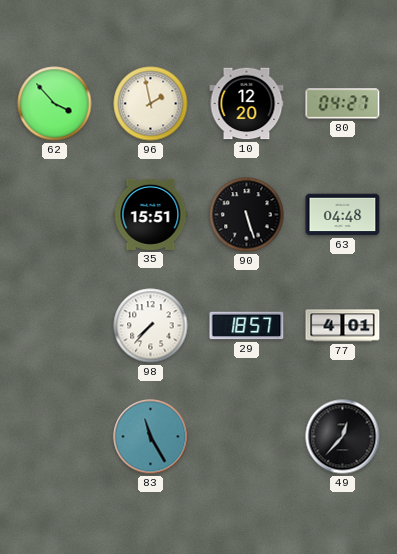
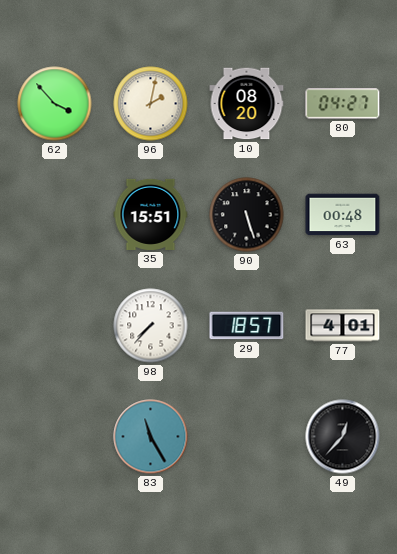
96: 1:58 -> 2:02
10: 12:20 -> 08:20
63: 04:48 -> 00:48
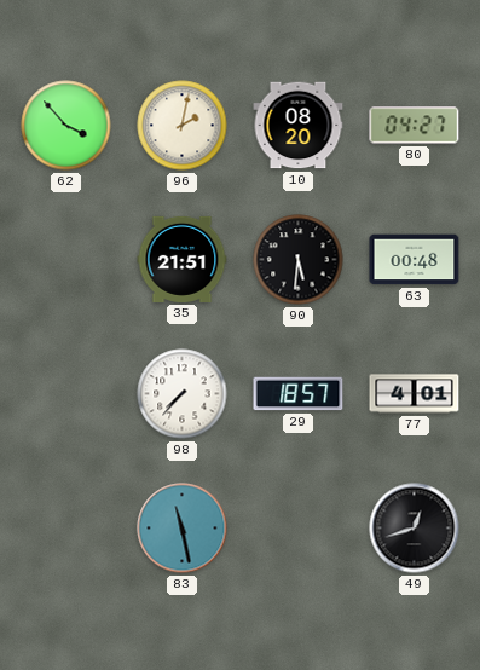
35: 15:51 -> 21:51
90: 5:27 -> 5:31
83: 11:25 -> 11:28
49: 12:37 -> 12:42
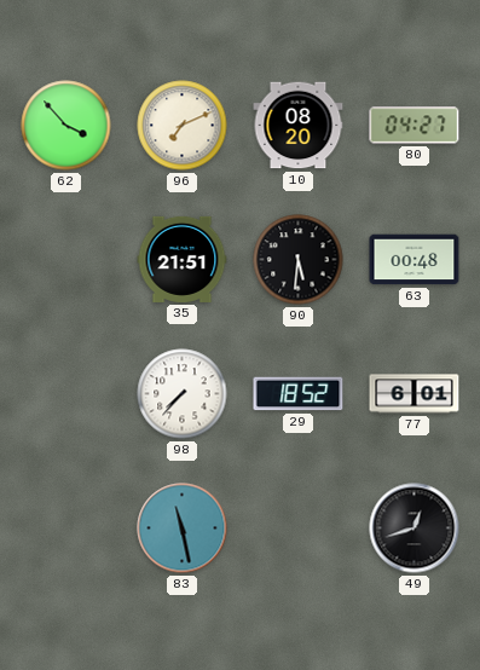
96: 2:02 -> 7:11
29: 18:57 -> 18:52
77: 4:01 -> 6:01
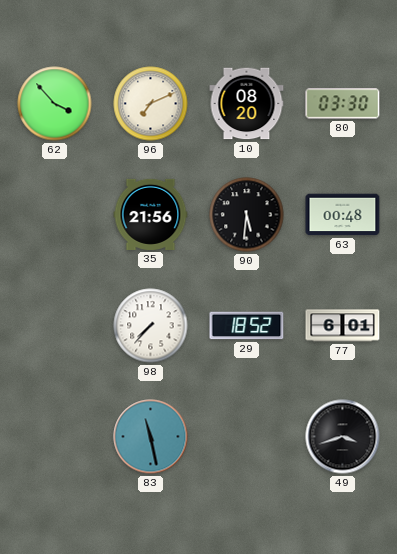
80: 04:27 -> 03:30
35: 21:51 -> 21:56
49: 12:42 -> 3:42
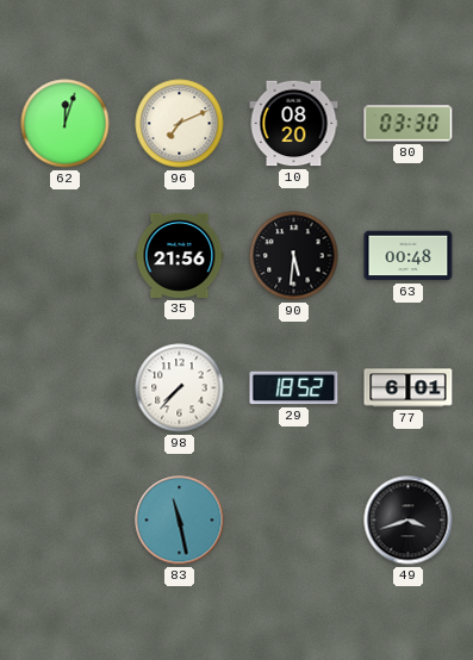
62: 3:53 -> 12:03
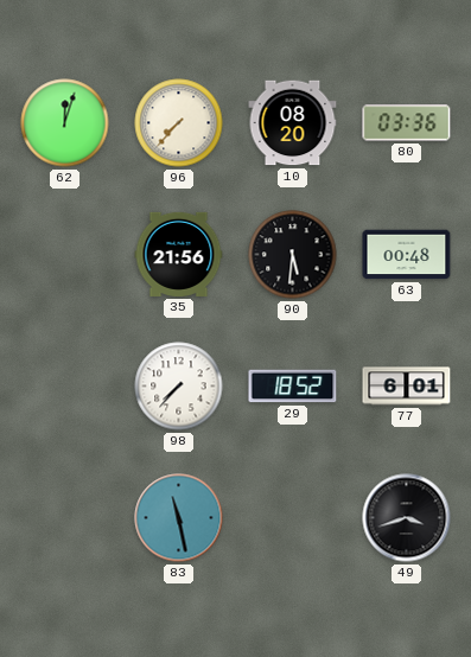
96: 7:11 -> 7:37
80: 03:30 -> 03:36
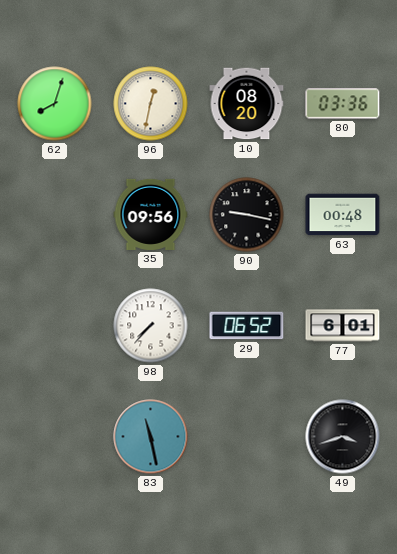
62: 12:03 -> 8:03
96: 7:37 -> 12:32
35: 21:56 -> 09:56
90: 5:31 -> 9:17
29: 18:52 -> 06:52
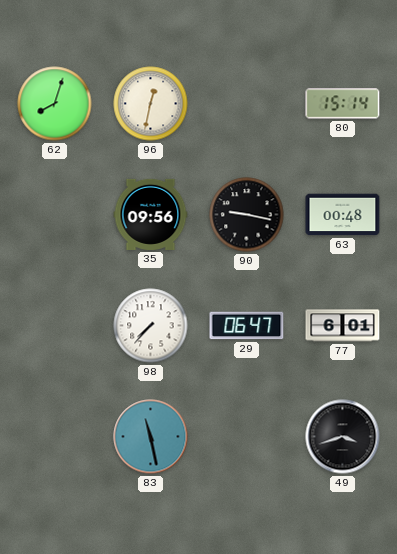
10: 08:20 -> none
80: 03:36 -> 15:14
29: 06:52 -> 06:47
